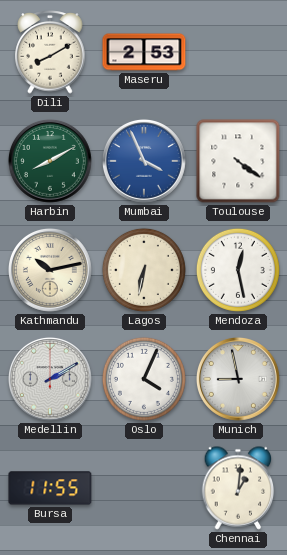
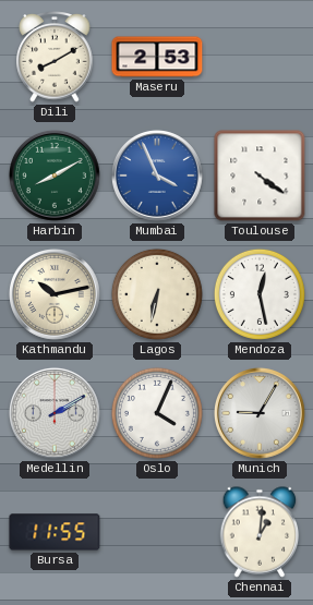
Munich: 8:58 -> 9:05
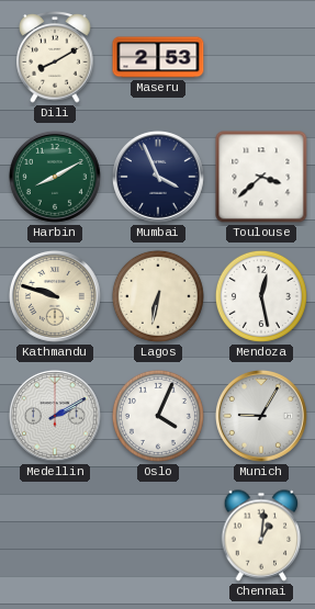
Mumbai dial: blue -> navy
Toulouse: 4:21 -> 3:38
Kathmandu: 10:13 -> 9:48
Bursa: 11:55 -> none
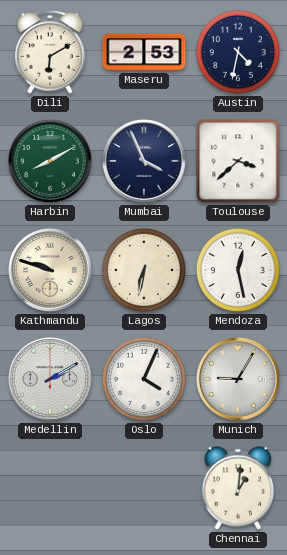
Dili: 8:10 -> 6:10
Austin: none -> 4:32
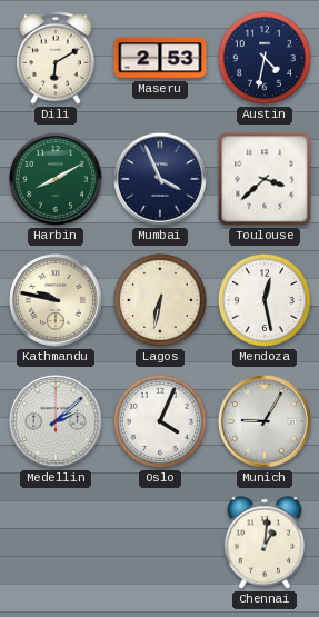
Kathmandu: 9:48 -> 9:47
Medellin: 2:10 -> 2:08
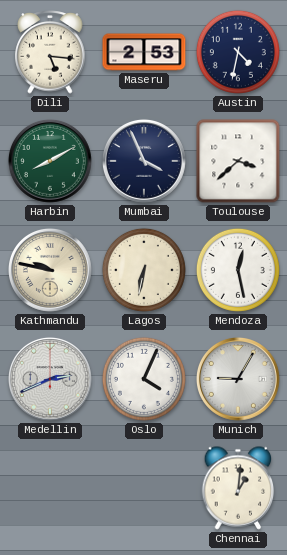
Dili: 6:10 -> 5:16
Medellin: 2:08 -> 2:41
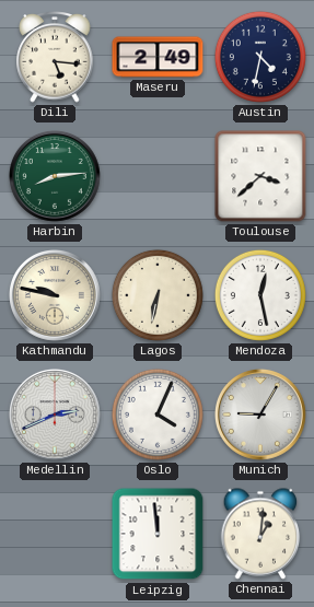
Maseru: 2:53 -> 2:49
Harbin: 8:10 -> 8:14
Mumbai: 3:56 -> none
Leipzig: none -> 11:59
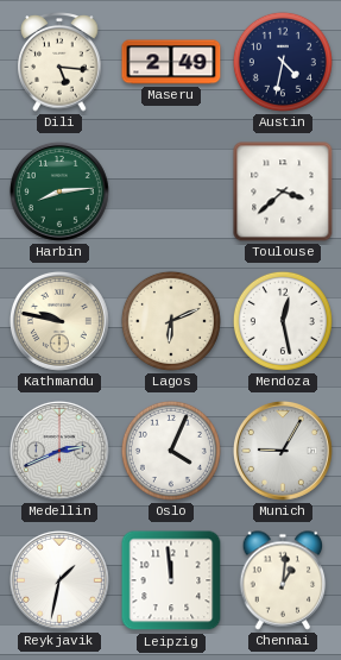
Lagos: 6:32 -> 6:11
Reykjavik: none -> 1:32
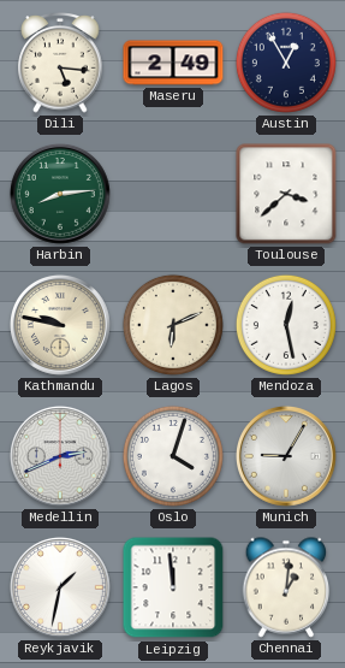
Austin: 4:32 -> 12:55
Oslo: 4:04 -> 4:03
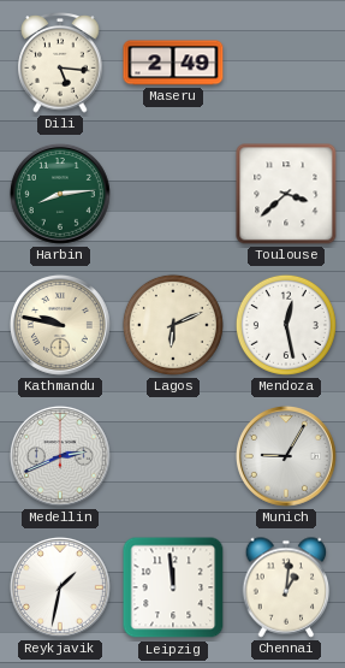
Austin: 12:55 -> none
Oslo: 4:03 -> none
